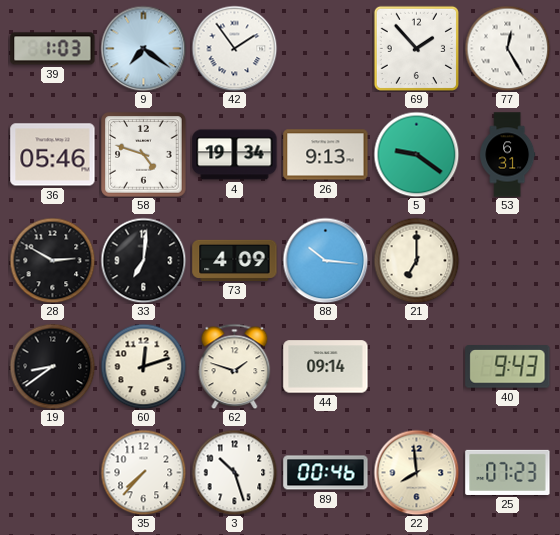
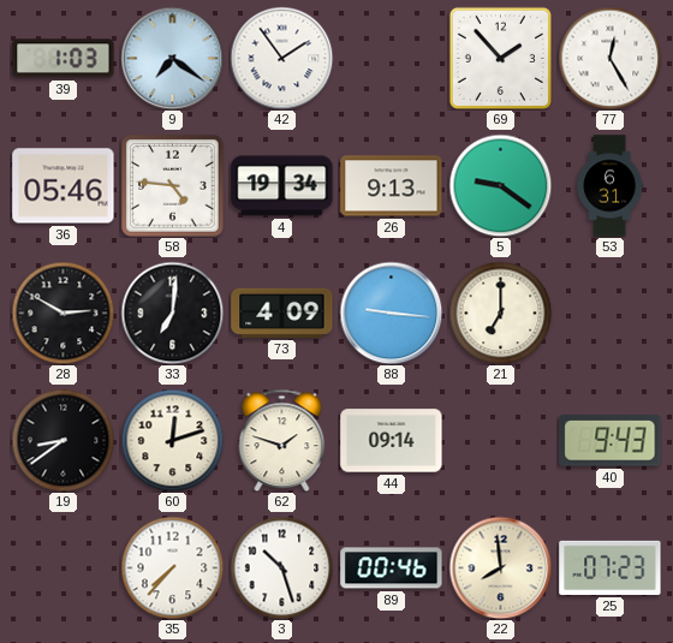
58: 4:48 -> 4:46
88: 10:16 -> 9:16
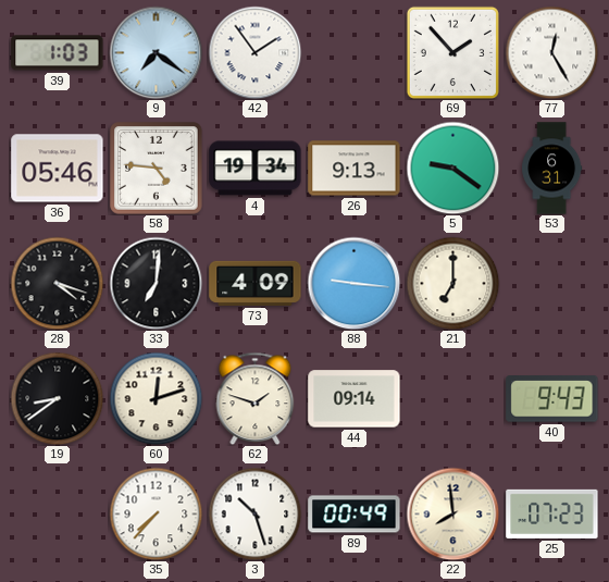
28: 2:50 -> 4:18
89: 00:46 -> 00:49
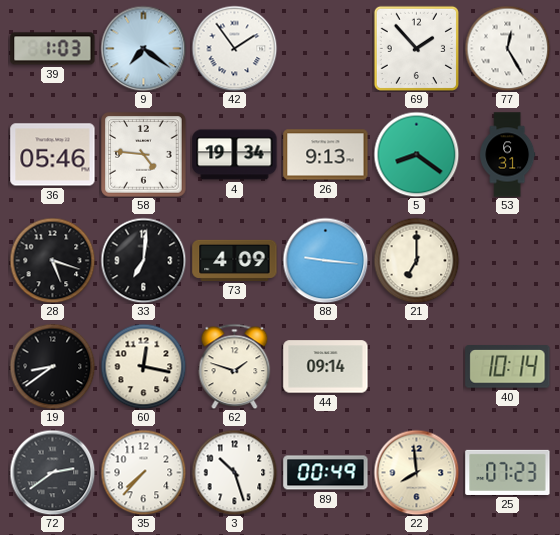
5: 9:21 -> 8:21
28: 4:18 -> 5:18
60: 12:12 -> 12:17
40: 9:43 -> 10:14
72: none -> 2:39
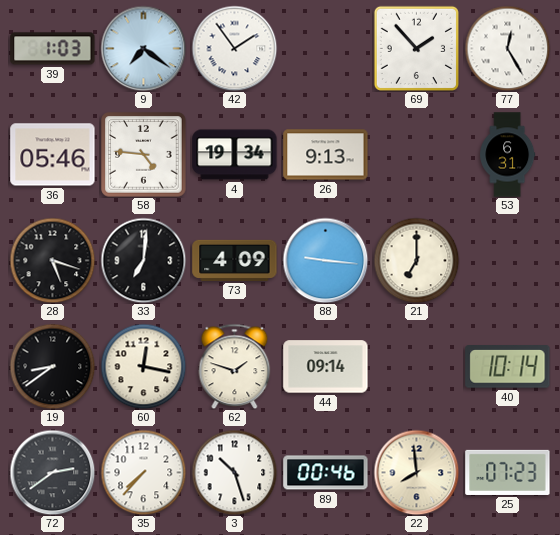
5: 8:21 -> none
89: 00:49 -> 00:46
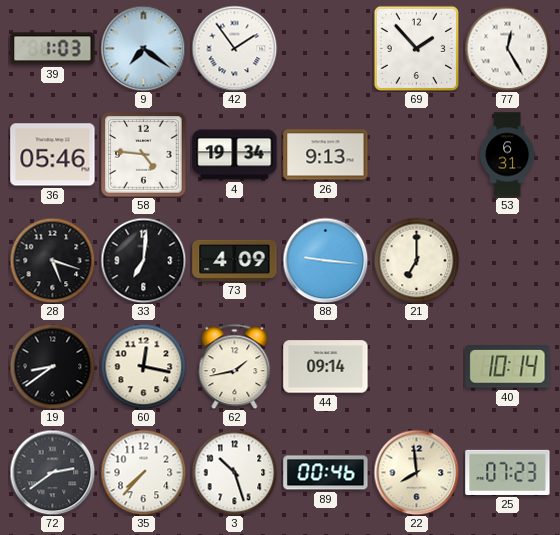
62: 1:48 -> 1:43
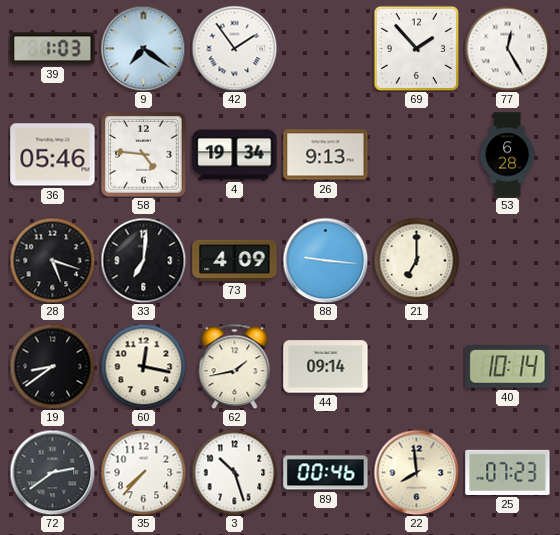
53: 6:31 -> 6:28
